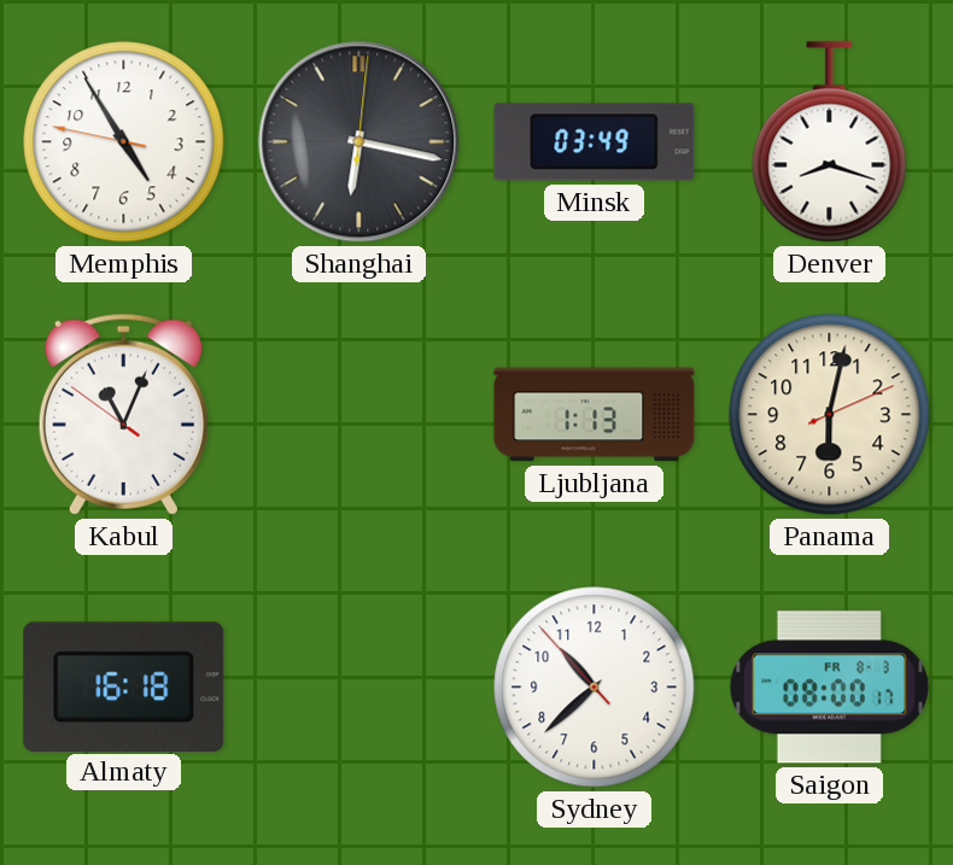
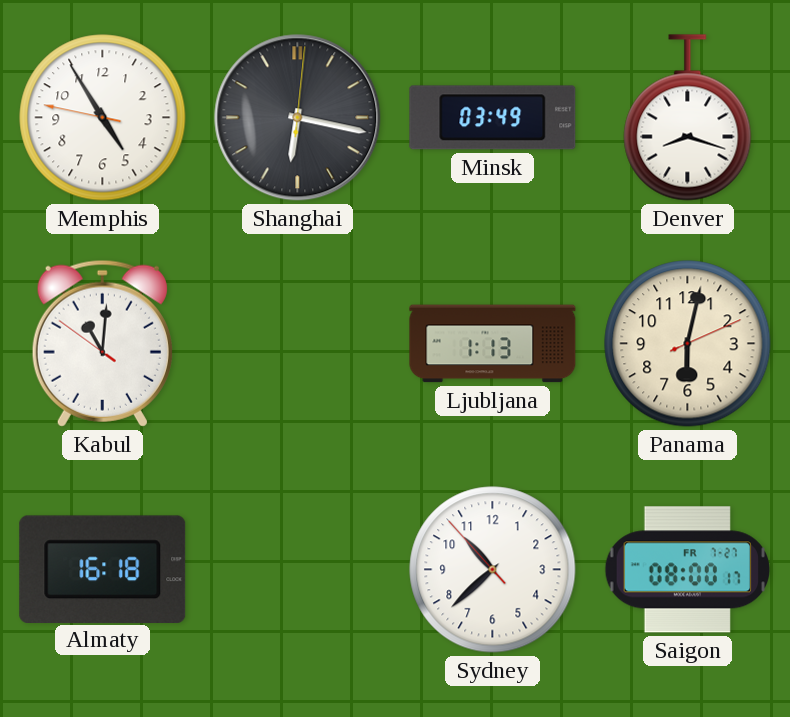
Kabul: 11:03 -> 11:00
Saigon date: FR 8-3 -> FR 7-27
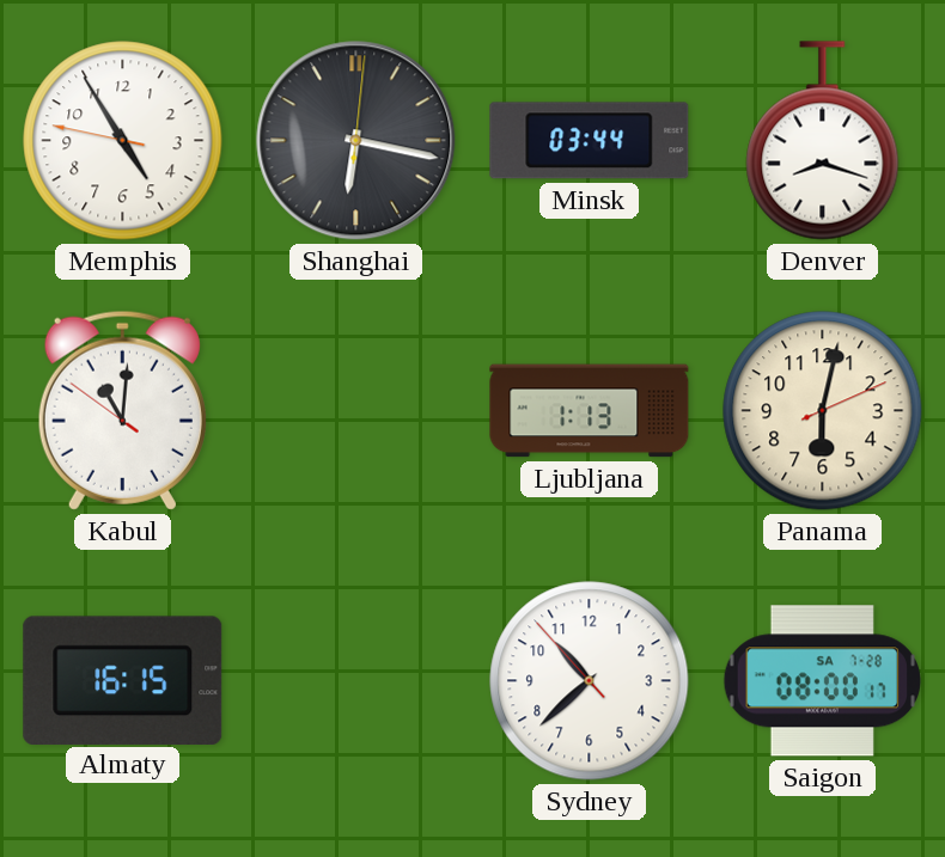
Minsk: 03:49 -> 03:44
Almaty: 16:18 -> 16:15
Saigon date: FR 7-27 -> SA 7-28
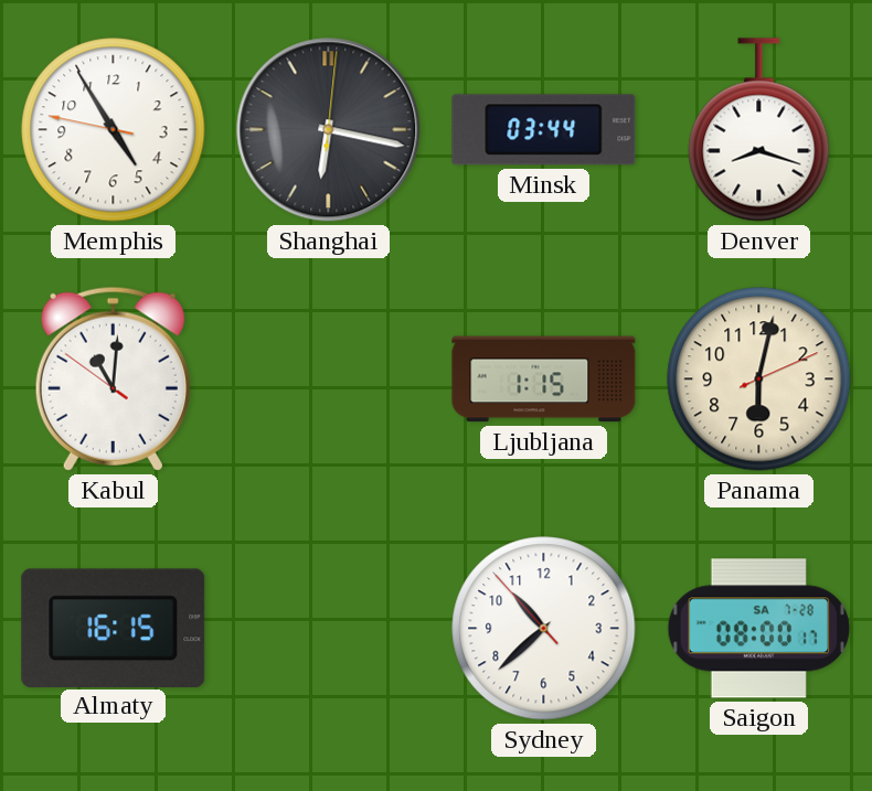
Ljubljana: 1:13 -> 1:15
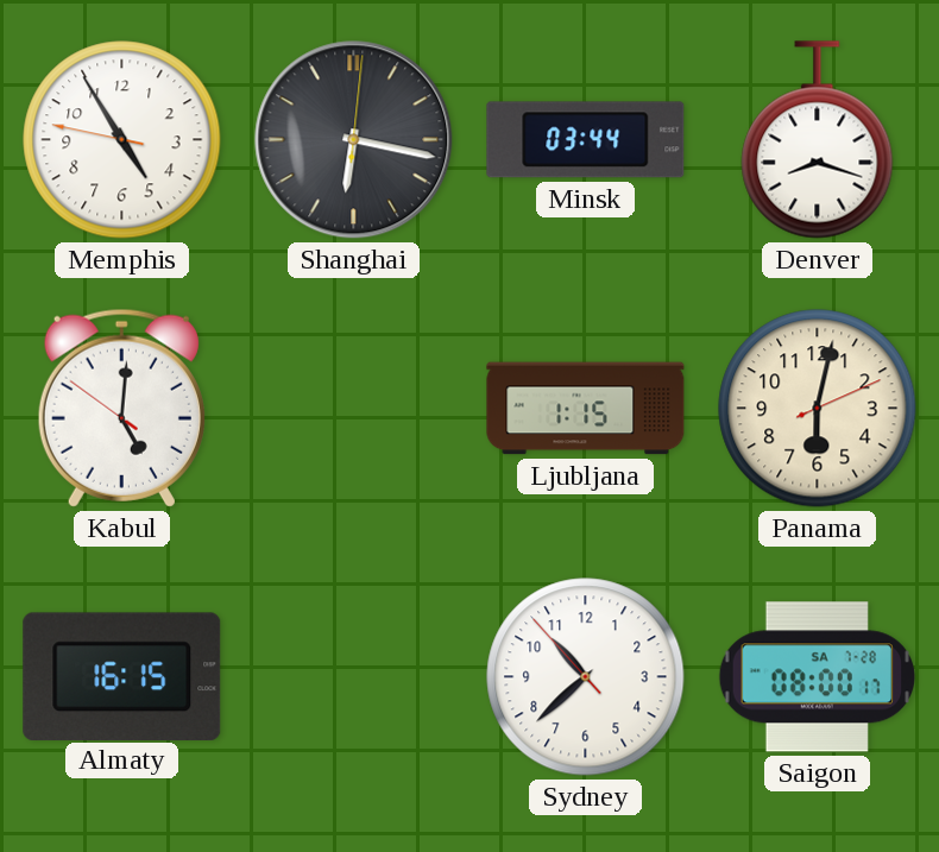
Kabul: 11:00 -> 5:00
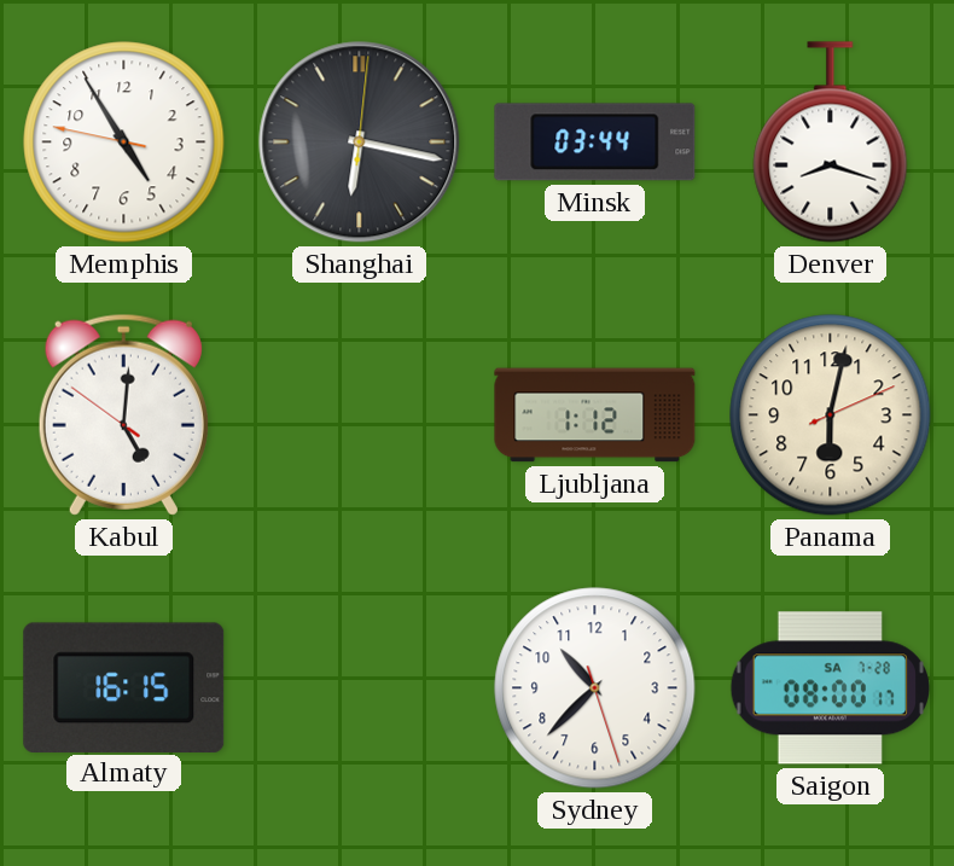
Ljubljana: 1:15 -> 1:12
Sydney: 10:37:53 -> 10:37:27
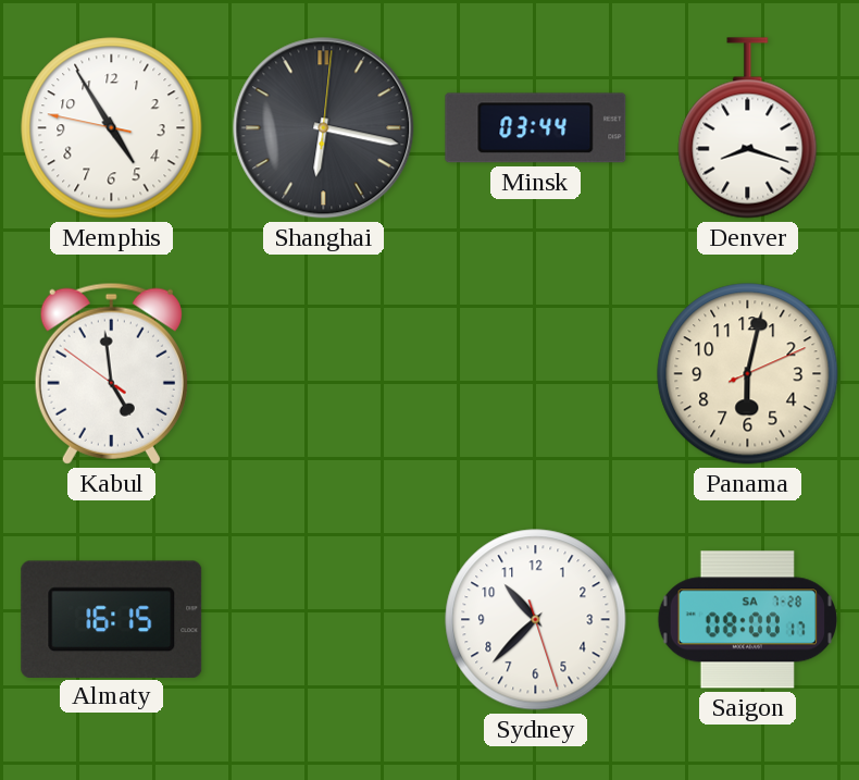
Kabul: 5:00 -> 4:58
Ljubljana: 1:12 -> none
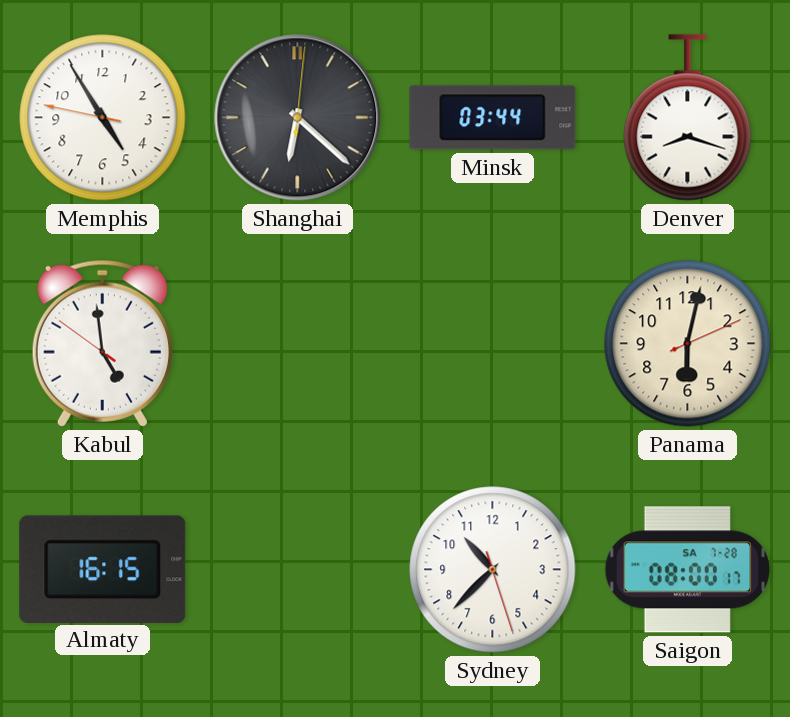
Shanghai: 6:17 -> 6:22
